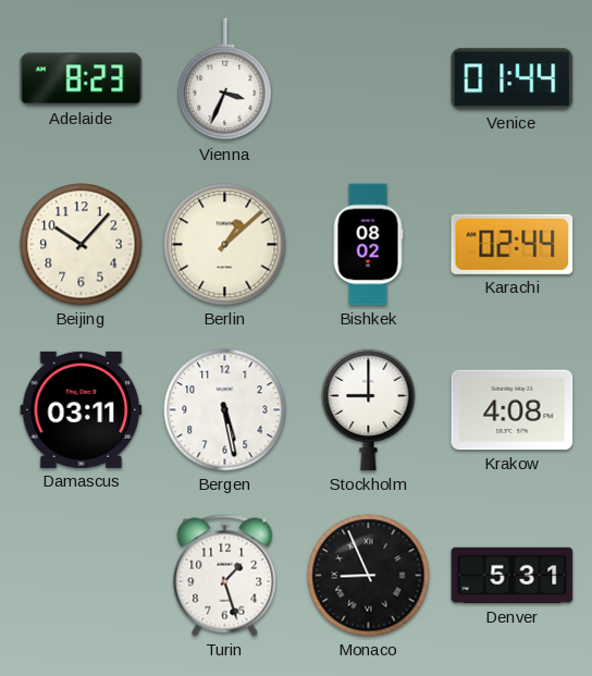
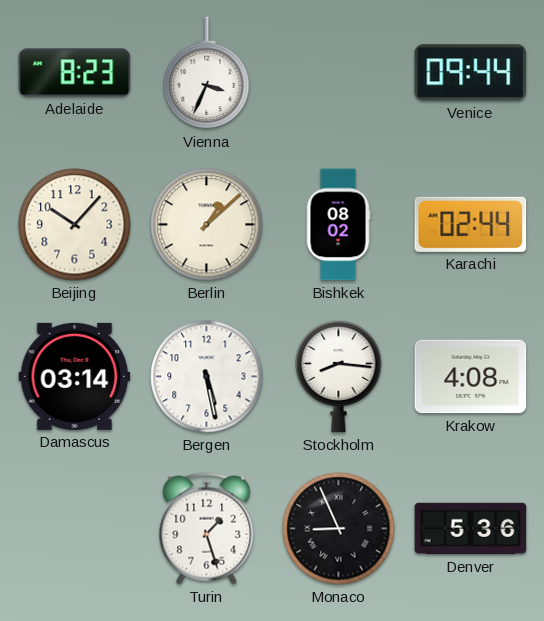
Venice: 01:44 -> 09:44
Damascus: 03:11 -> 03:14
Stockholm: 9:00 -> 8:16
Denver: 5:31 -> 5:36
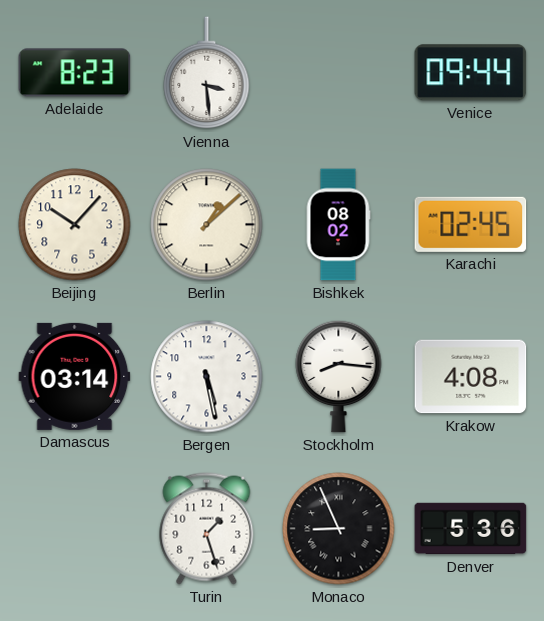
Vienna: 3:34 -> 3:29
Karachi: 02:44 -> 02:45
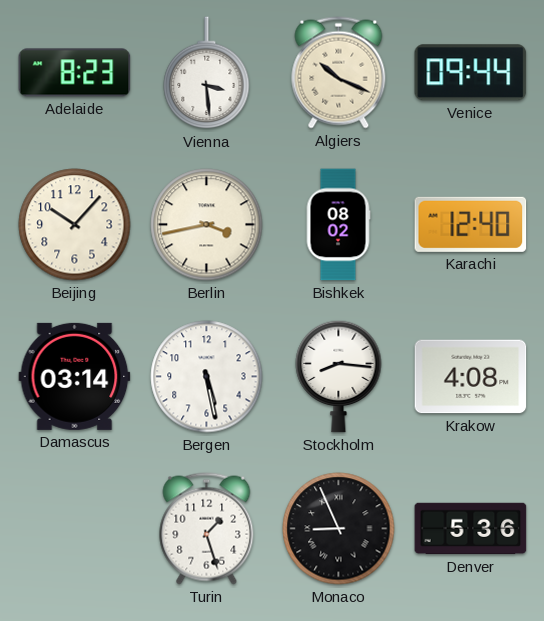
Algiers: none -> 10:19
Berlin: 1:08 -> 3:43
Karachi: 02:45 -> 12:40
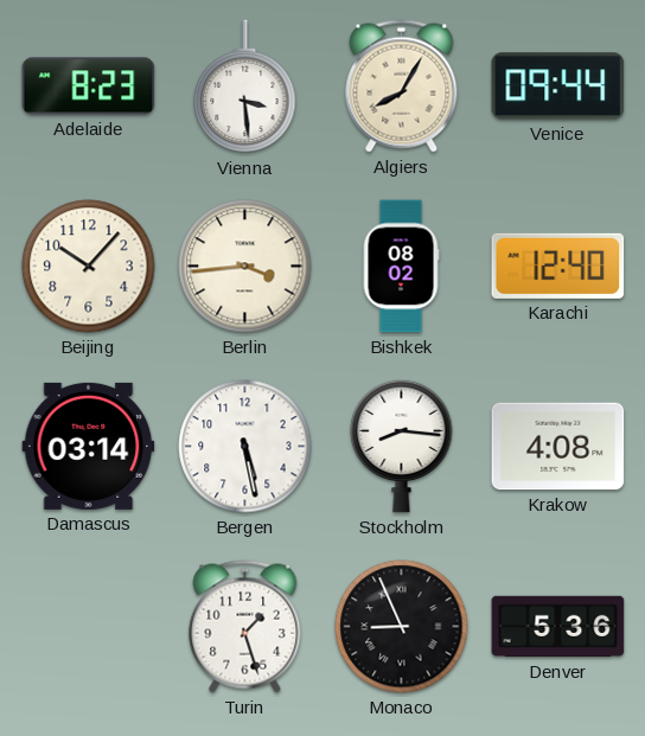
Algiers: 10:19 -> 8:05
Berlin: 3:43 -> 3:44
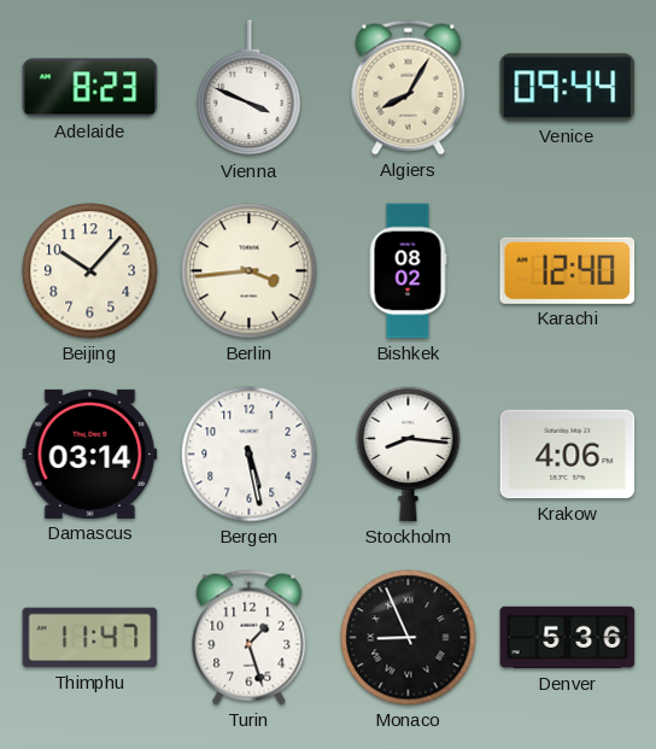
Vienna: 3:29 -> 3:49
Krakow: 4:08 -> 4:06
Thimphu: none -> 11:47
